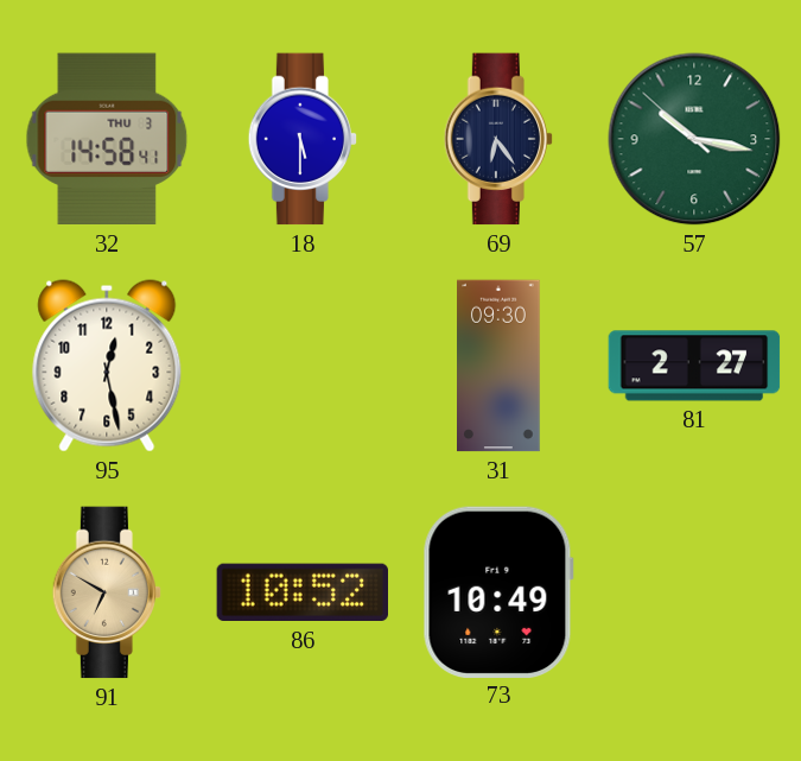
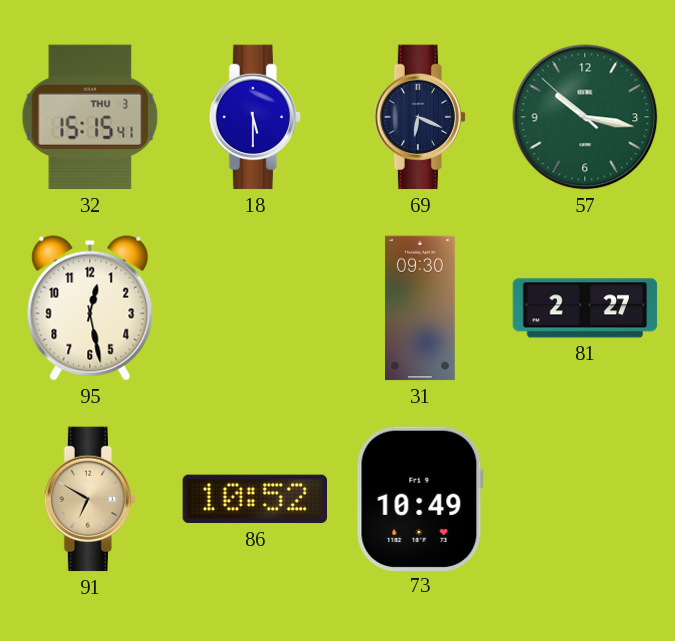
32: 14:58 -> 15:15
69: 6:24 -> 6:19
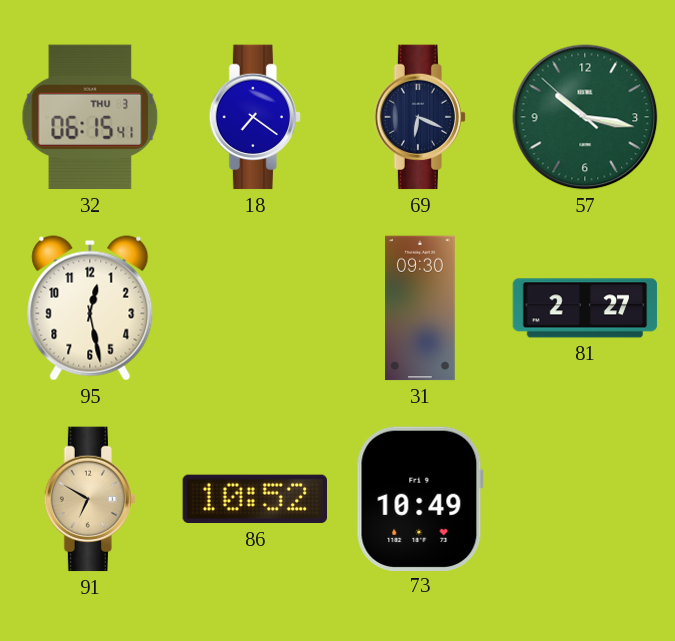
32: 15:15 -> 06:15
18: 5:30 -> 7:21
